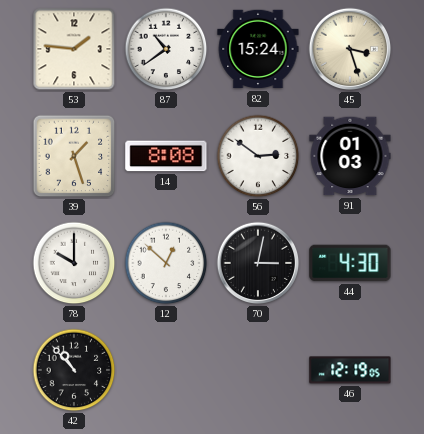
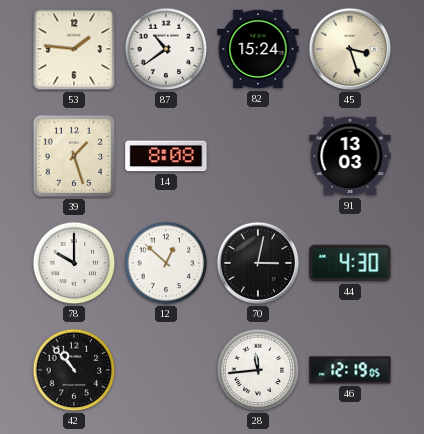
56: 2:51 -> none
91: 01:03 -> 13:03
28: none -> 11:44
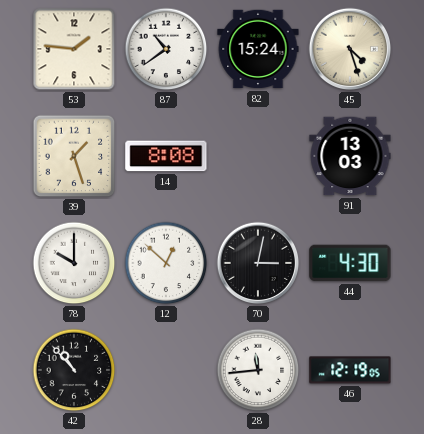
45: 3:27 -> 4:27
